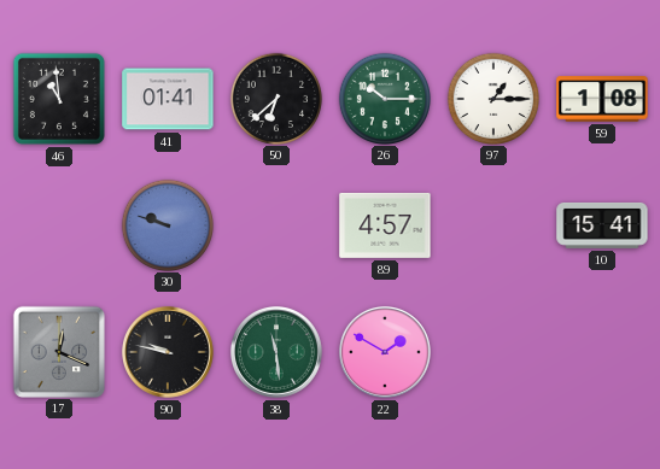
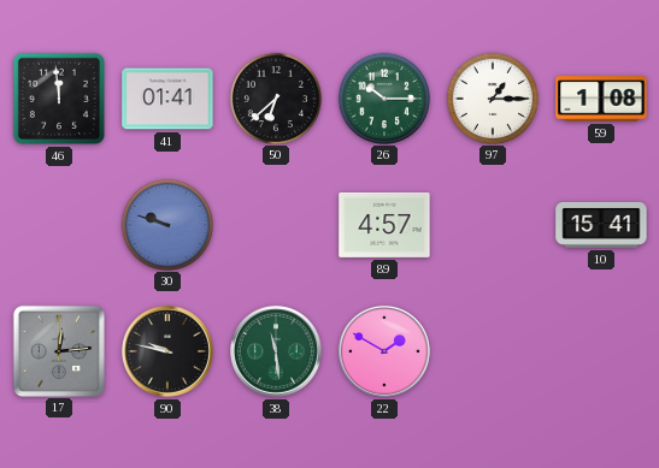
46: 10:59 -> 11:59
17: 12:19 -> 12:14
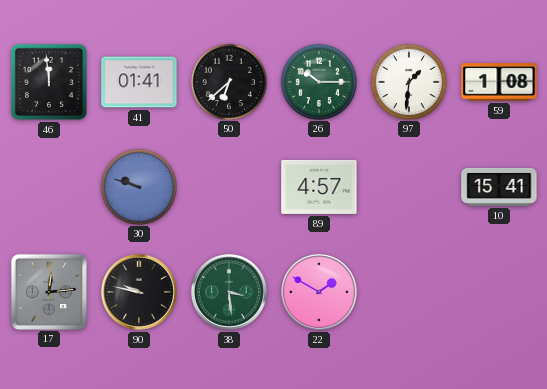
97: 1:15 -> 1:31
38: 11:29 -> 3:29
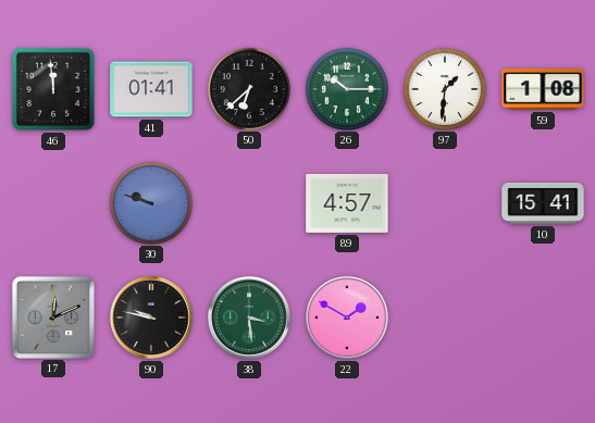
17: 12:14 -> 12:11
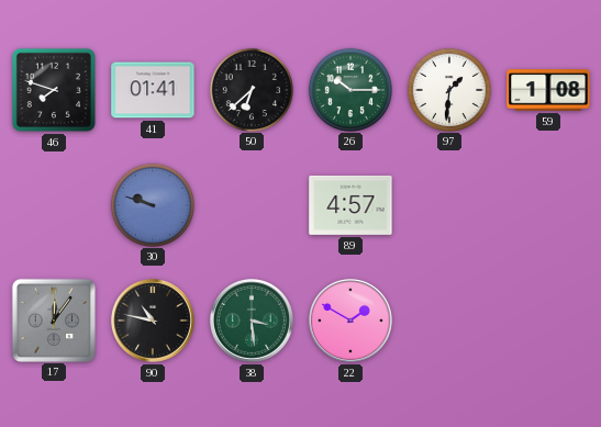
46: 11:59 -> 7:48
10: 15:41 -> none
17: 12:11 -> 12:06
90: 9:47 -> 10:47
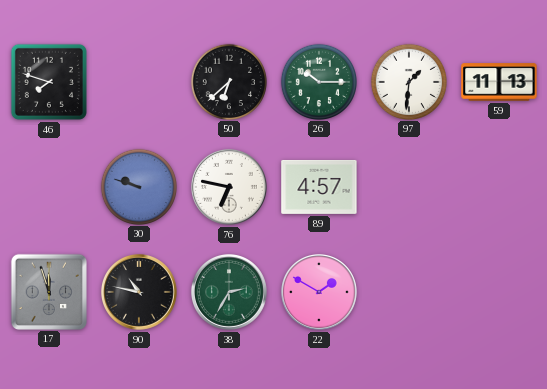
41: 01:41 -> none
59: 1:08 -> 11:13
76: none -> 6:47
17: 12:06 -> 11:57
38: 3:29 -> 2:35
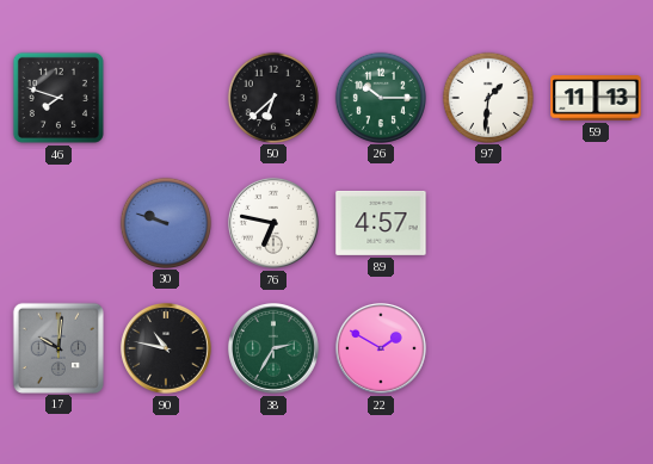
17: 11:57 -> 10:01
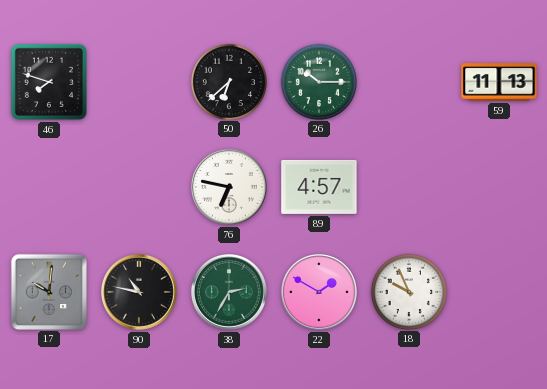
97: 1:31 -> none
30: 9:48 -> none
18: none -> 9:56
